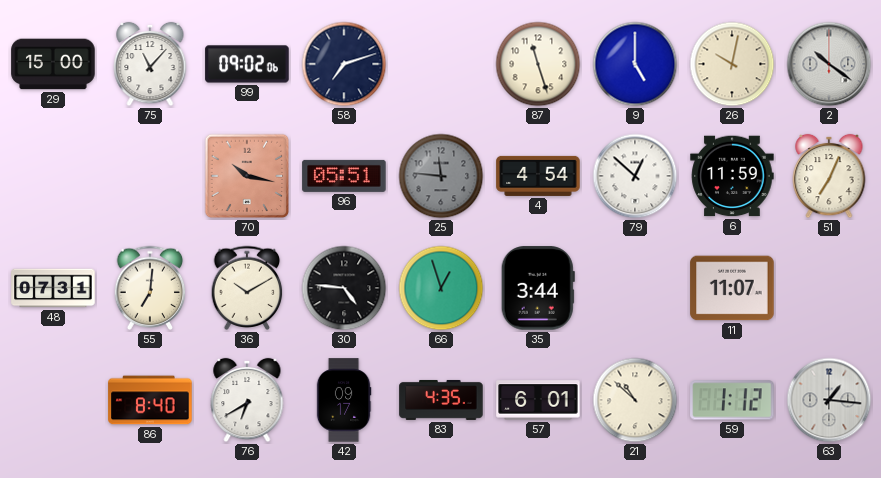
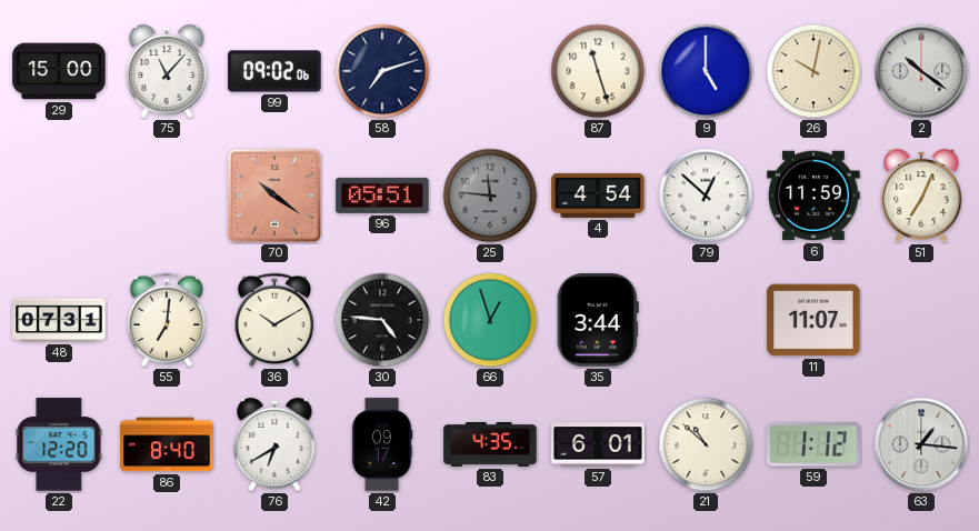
70: 10:17 -> 10:21
22: none -> 12:20
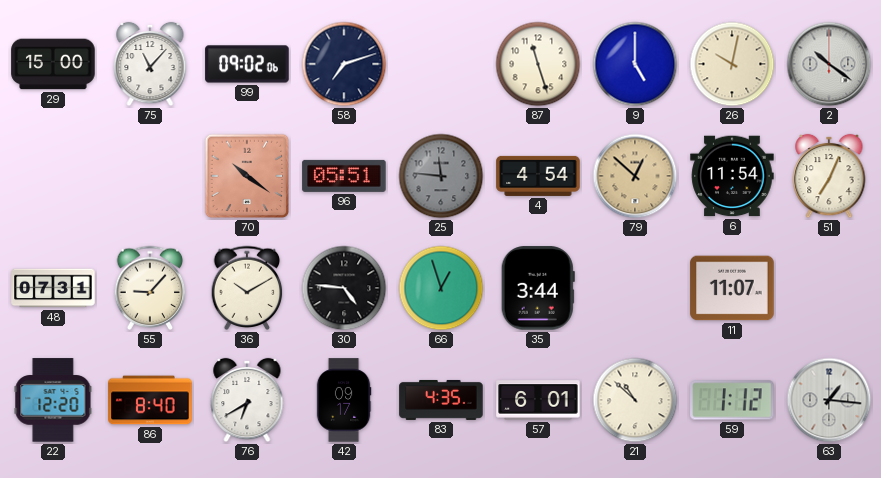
79 dial: white -> champagne
6: 11:59 -> 11:54
55: 7:01 -> 9:07
